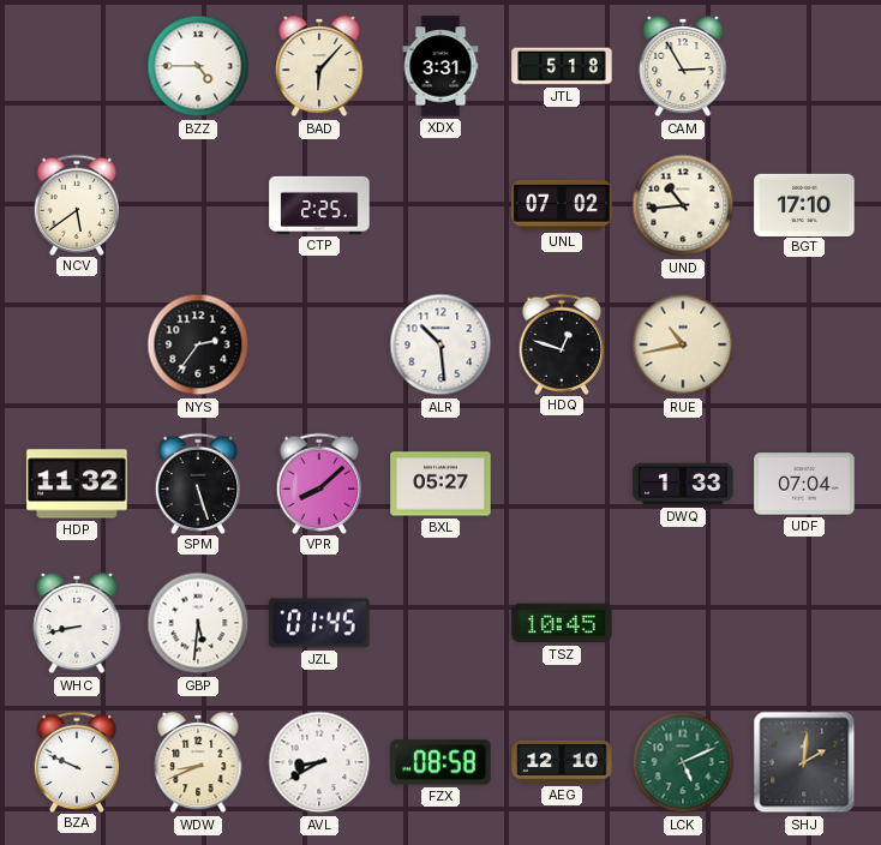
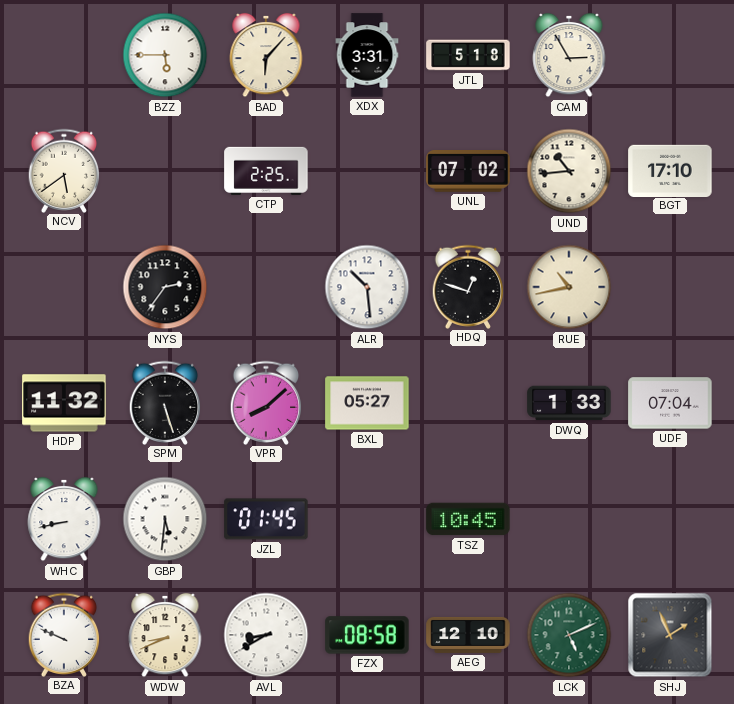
BZZ: 4:45 -> 5:45
SHJ: 2:01 -> 1:56
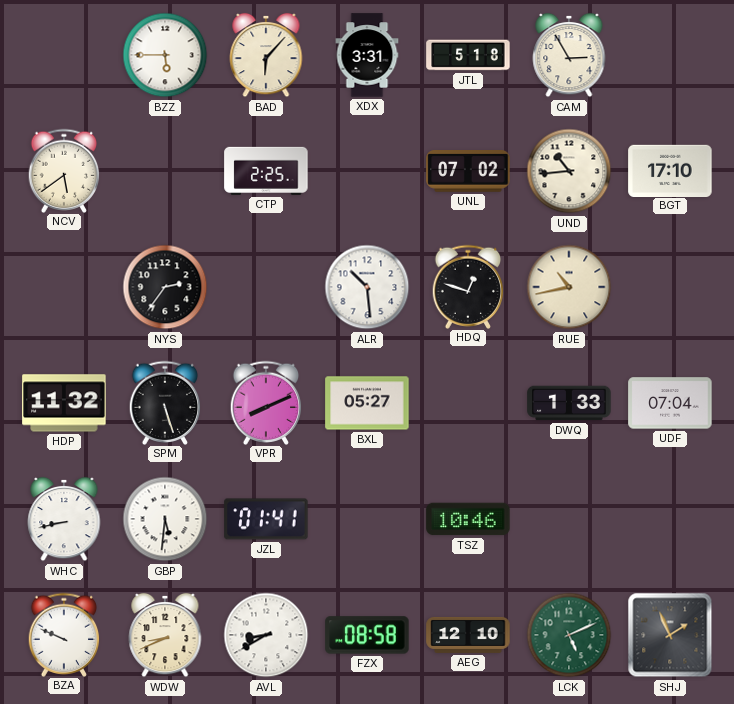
VPR: 8:08 -> 8:11
JZL: 01:45 -> 01:41
TSZ: 10:45 -> 10:46
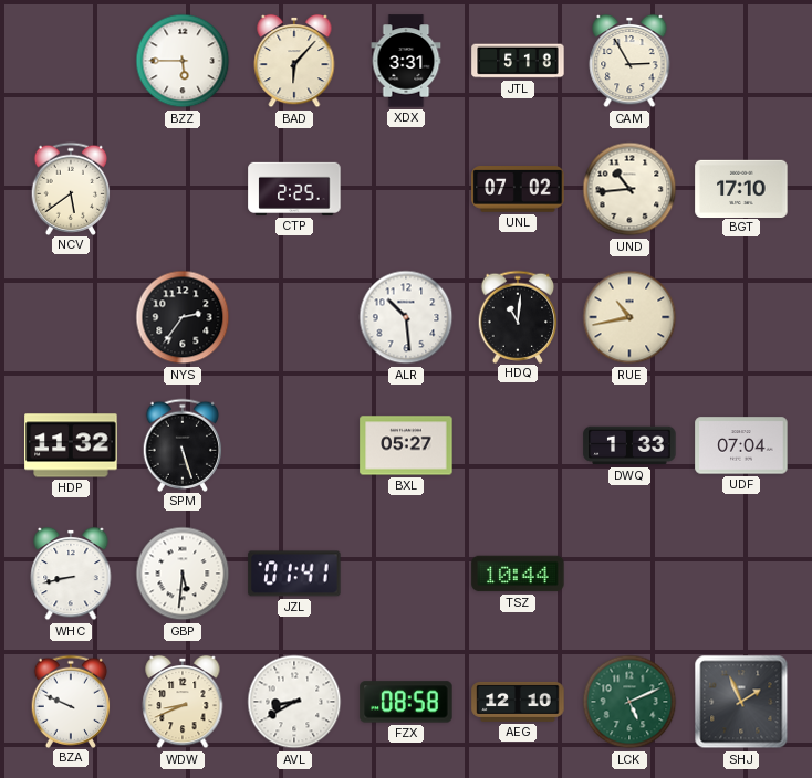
HDQ: 12:48 -> 11:01
VPR: 8:11 -> none
TSZ: 10:46 -> 10:44
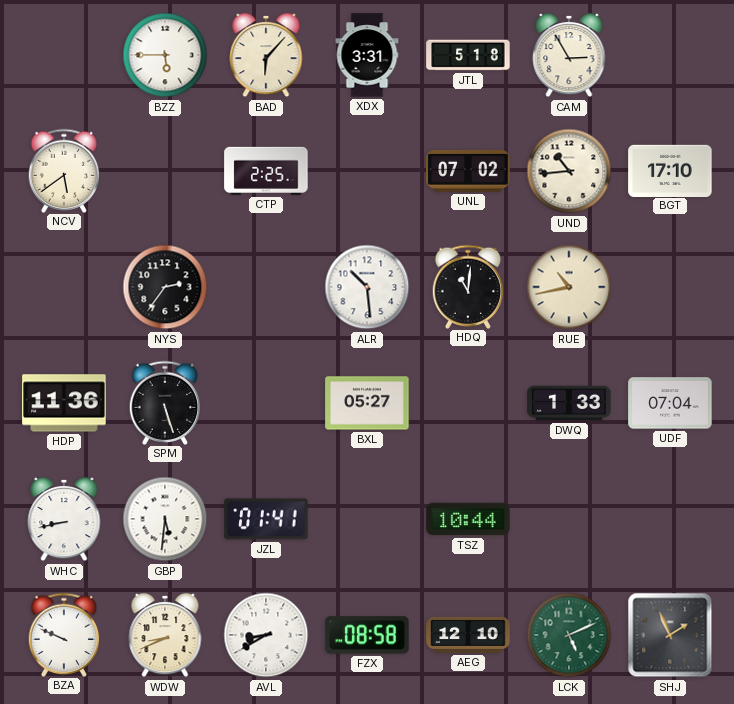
HDP: 11:32 -> 11:36
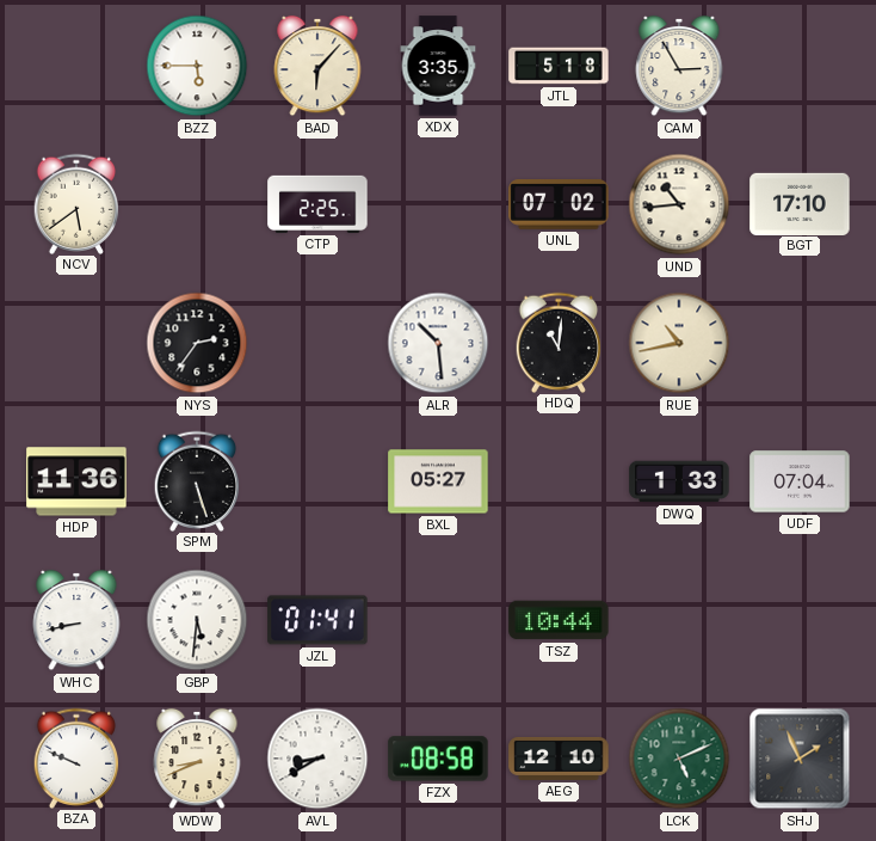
XDX: 3:31 -> 3:35
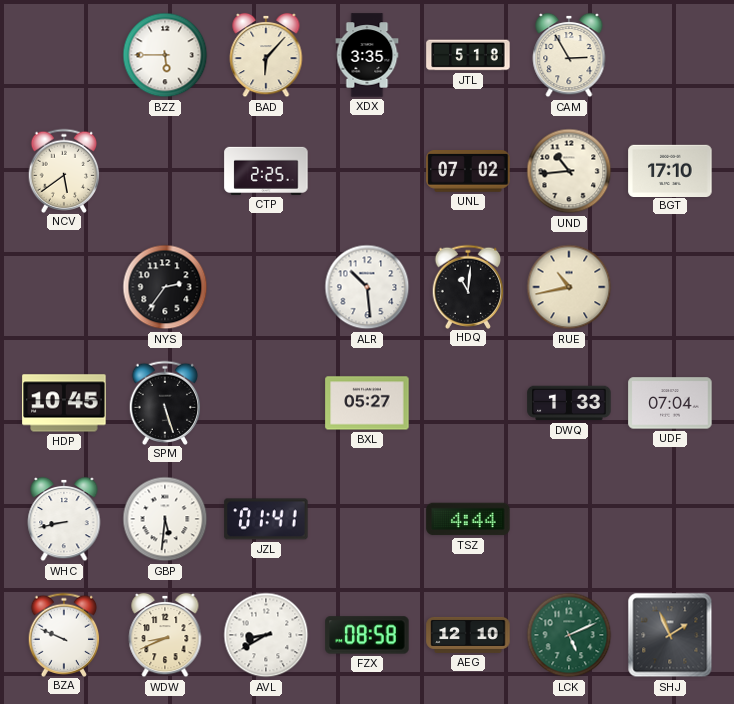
HDP: 11:36 -> 10:45
TSZ: 10:44 -> 4:44
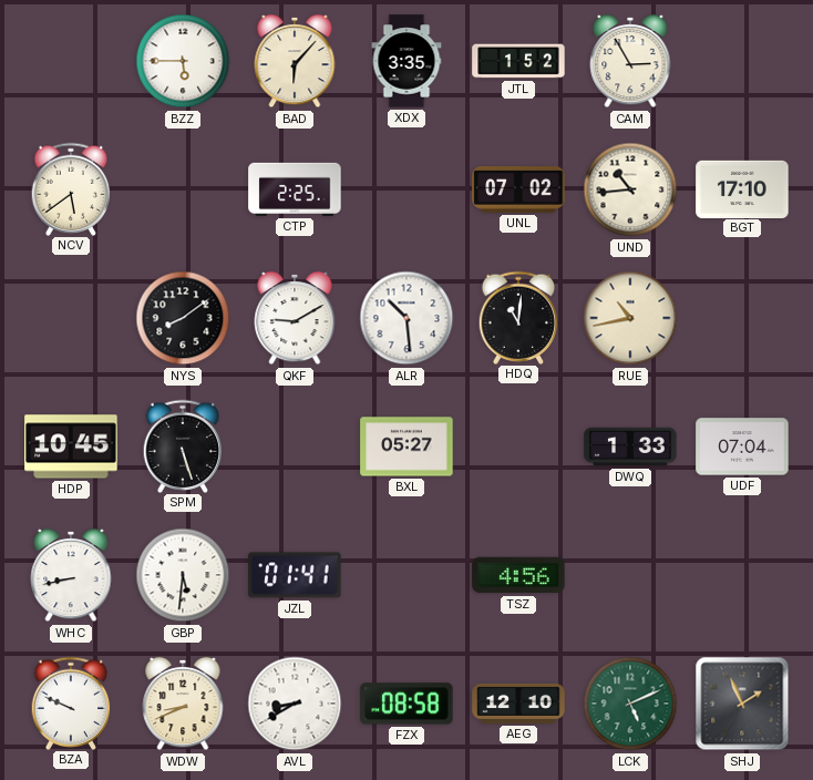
JTL: 5:18 -> 1:52
NYS: 2:36 -> 8:09
QKF: none -> 9:10
TSZ: 4:44 -> 4:56
